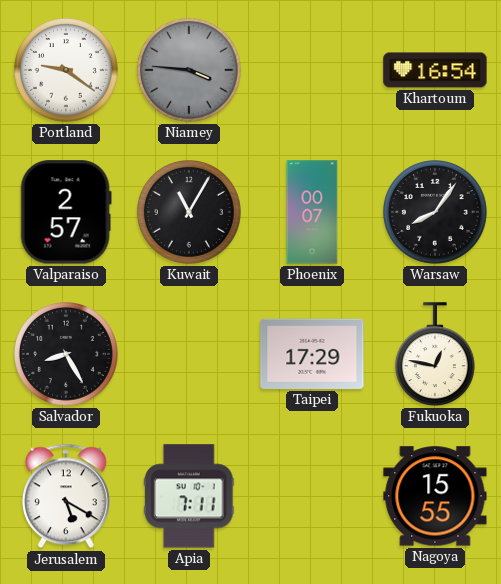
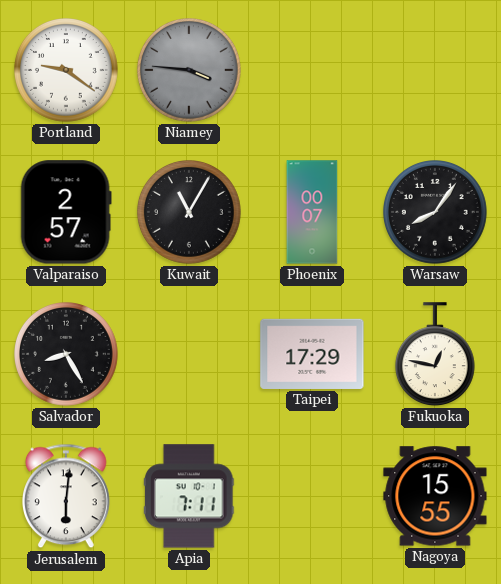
Khartoum: 16:54 -> none
Jerusalem: 5:20 -> 6:01
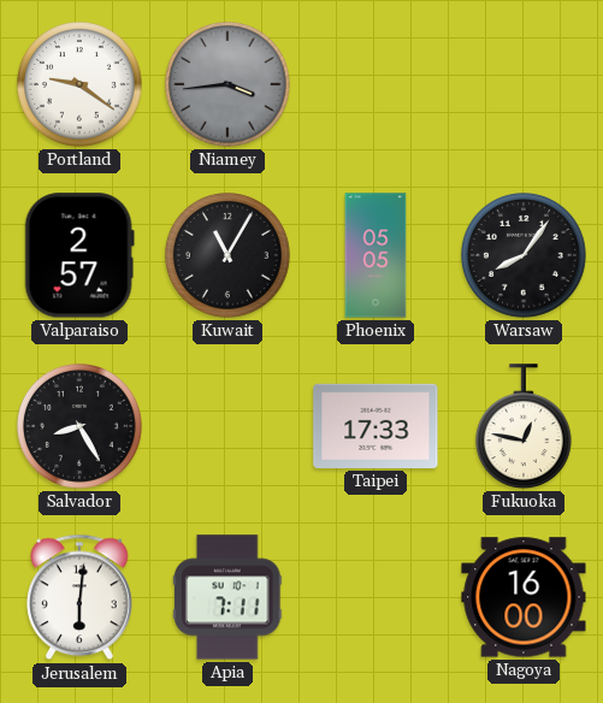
Niamey: 3:46 -> 3:44
Phoenix: 00:07 -> 05:05
Taipei: 17:29 -> 17:33
Nagoya: 15:55 -> 16:00
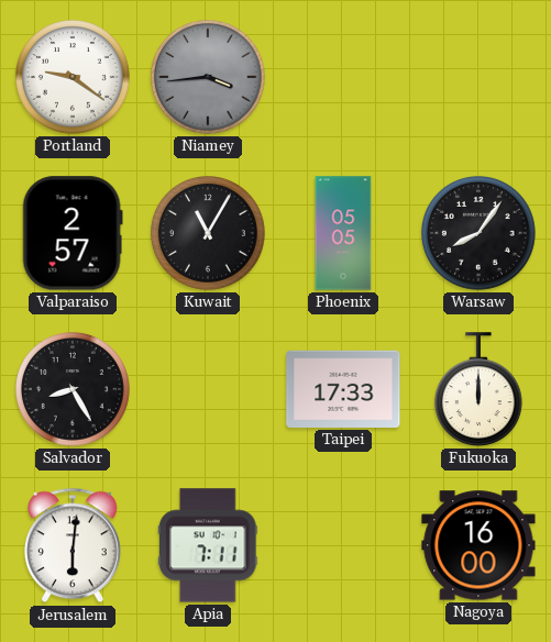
Fukuoka: 12:47 -> 12:00
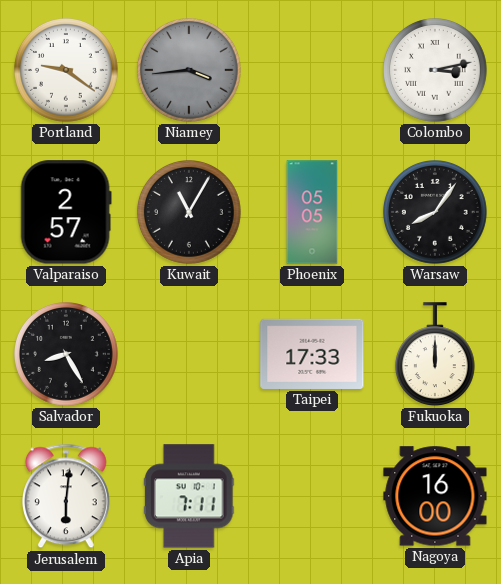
Colombo: none -> 3:13
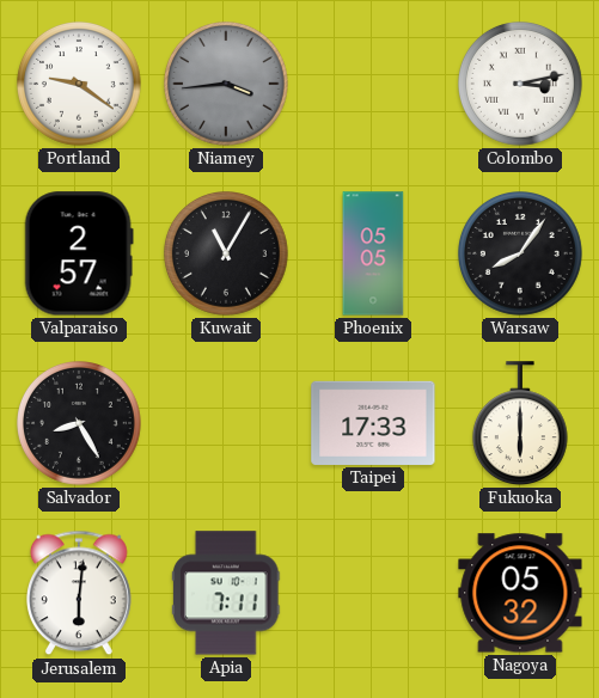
Fukuoka: 12:00 -> 6:00
Nagoya: 16:00 -> 05:32
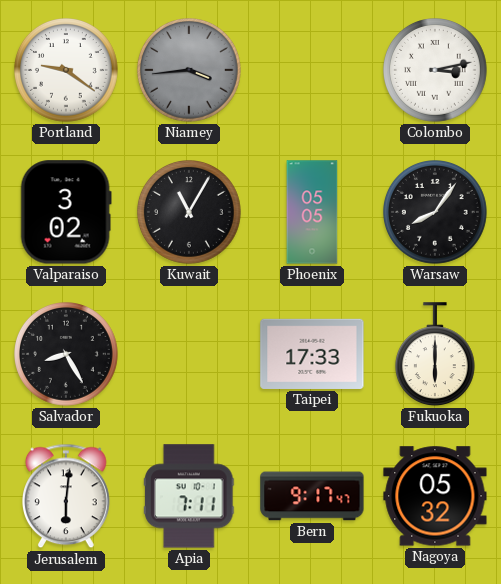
Valparaiso: 2:57 -> 3:02
Bern: none -> 9:17
